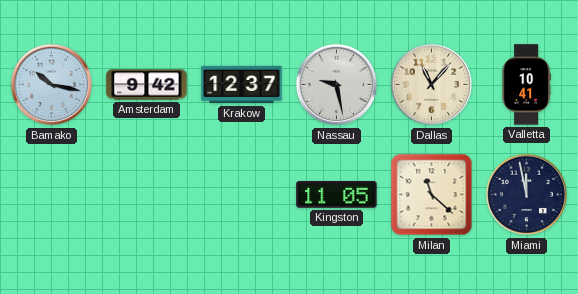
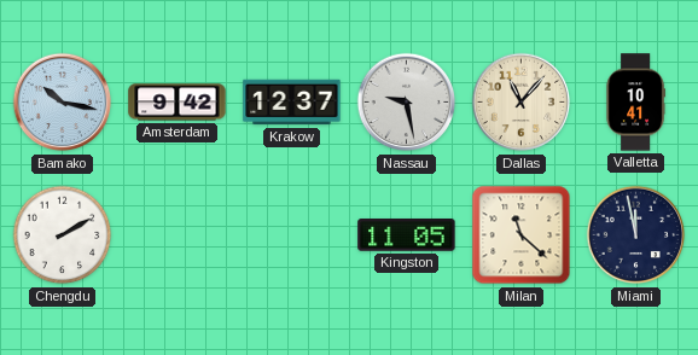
Chengdu: none -> 2:10
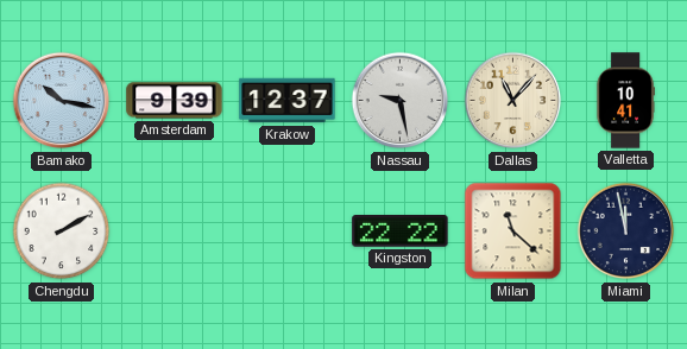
Amsterdam: 9:42 -> 9:39
Kingston: 11:05 -> 22:22
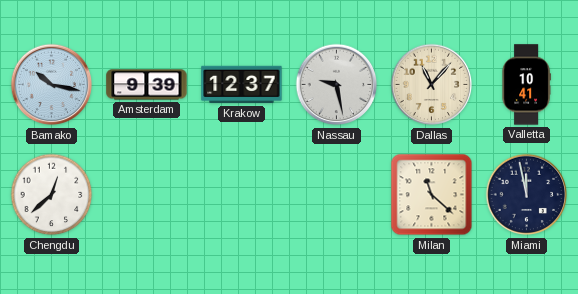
Chengdu: 2:10 -> 12:38
Kingston: 22:22 -> none
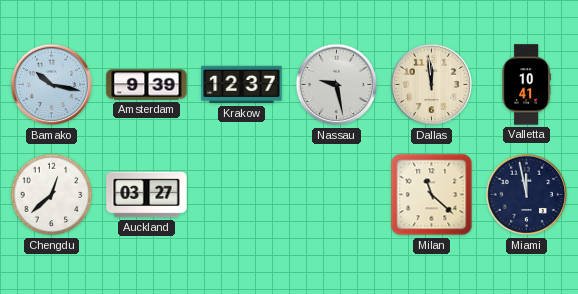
Dallas: 11:07 -> 11:59
Auckland: none -> 03:27
